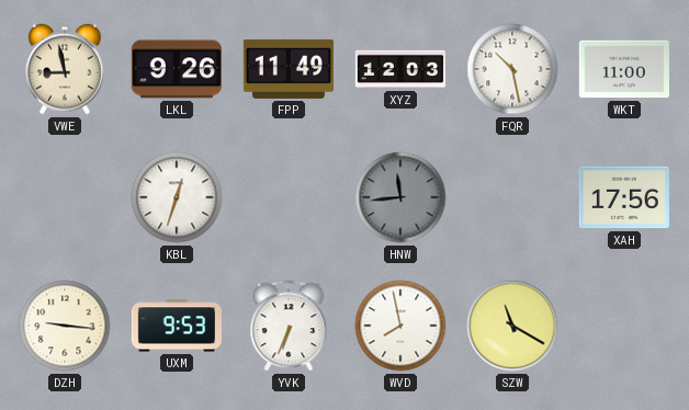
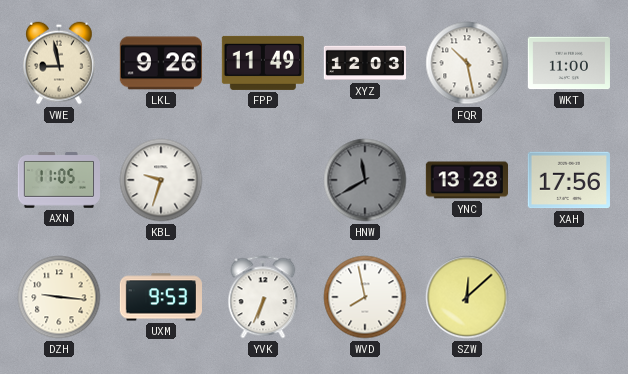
AXN: none -> 11:05
KBL: 12:33 -> 9:33
HNW: 11:44 -> 11:40
YNC: none -> 13:28
SZW: 11:20 -> 12:08
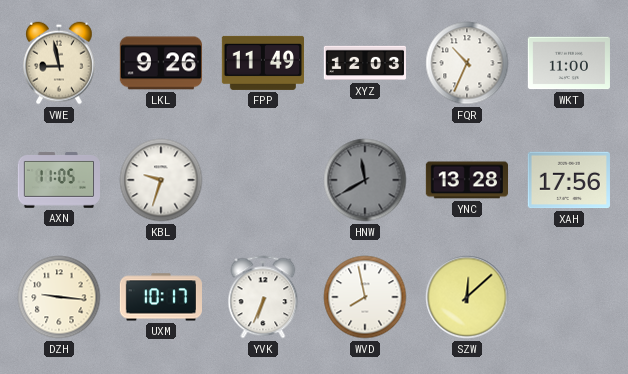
FQR: 10:28 -> 10:34
UXM: 9:53 -> 10:17
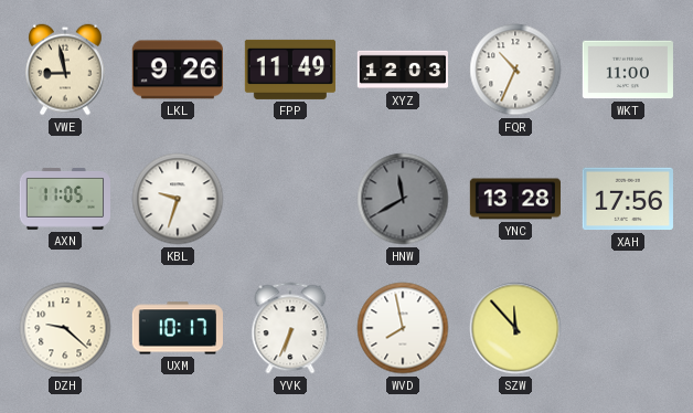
DZH: 9:16 -> 9:22
SZW: 12:08 -> 11:53
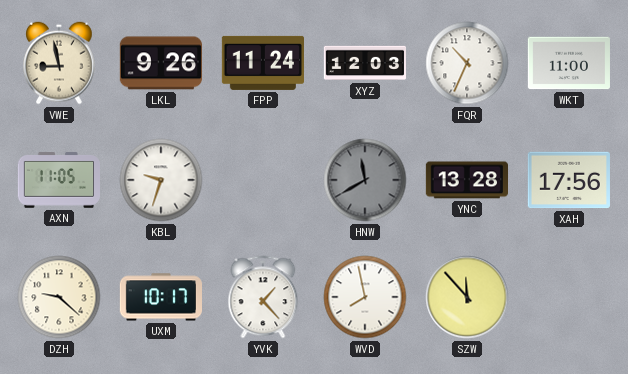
FPP: 11:49 -> 11:24
YVK: 6:34 -> 1:23
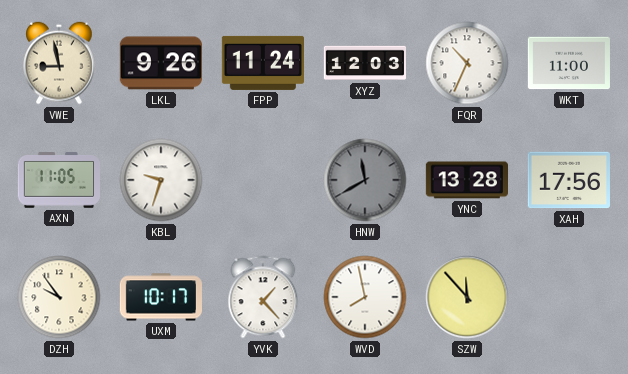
DZH: 9:22 -> 9:54
